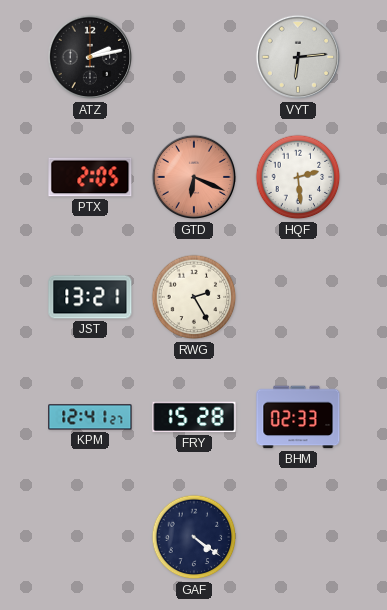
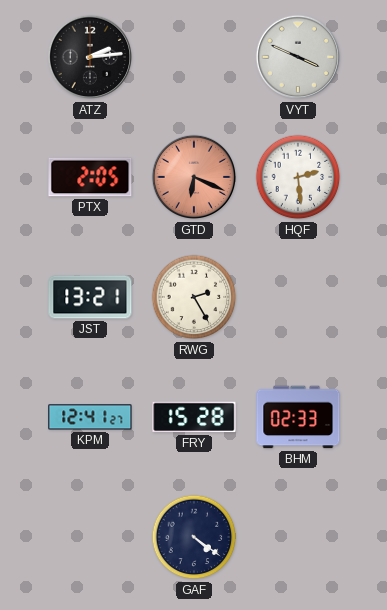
ATZ: 2:13 -> 2:14
VYT: 6:14 -> 3:49
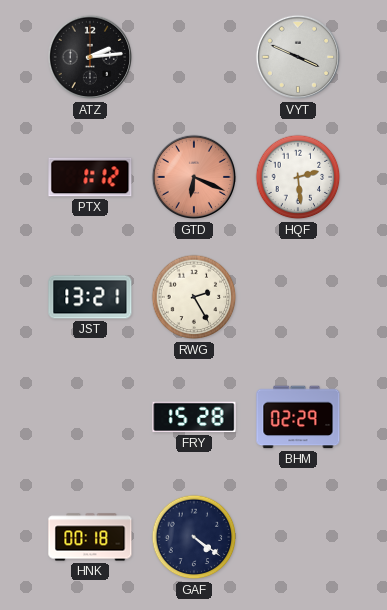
PTX: 2:05 -> 1:12
KPM: 12:41 -> none
BHM: 02:33 -> 02:29
HNK: none -> 00:18
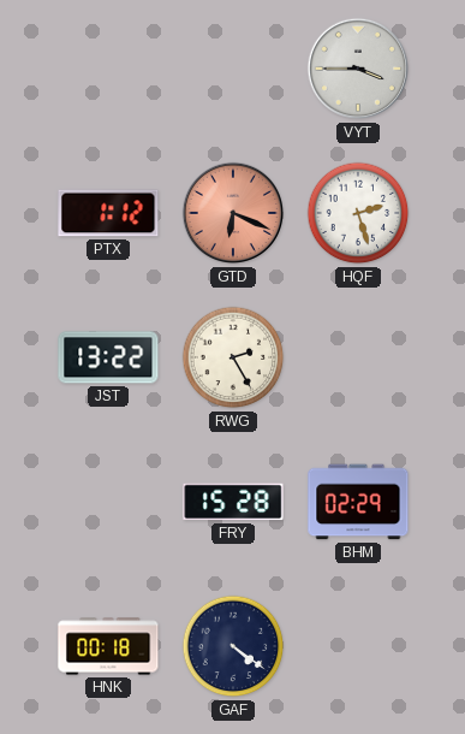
ATZ: 2:14 -> none
VYT: 3:49 -> 3:45
HQF: 2:29 -> 2:27
JST: 13:21 -> 13:22
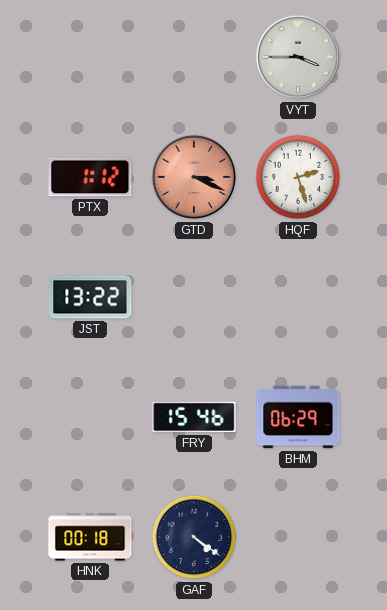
GTD: 6:19 -> 3:19
RWG: 2:25 -> none
FRY: 15:28 -> 15:46
BHM: 02:29 -> 06:29
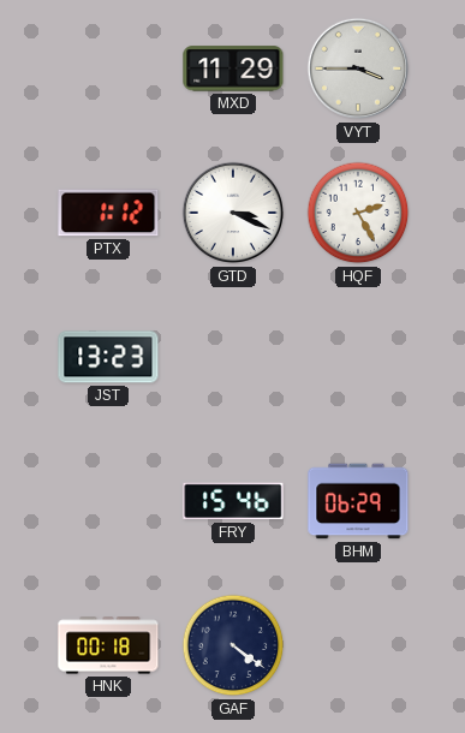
MXD: none -> 11:29
GTD dial: salmon -> white
HQF: 2:27 -> 2:25
JST: 13:22 -> 13:23
